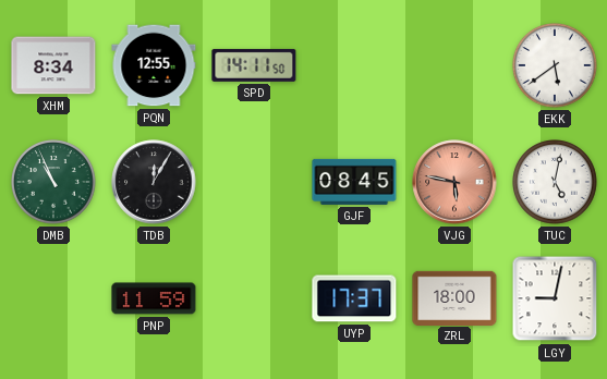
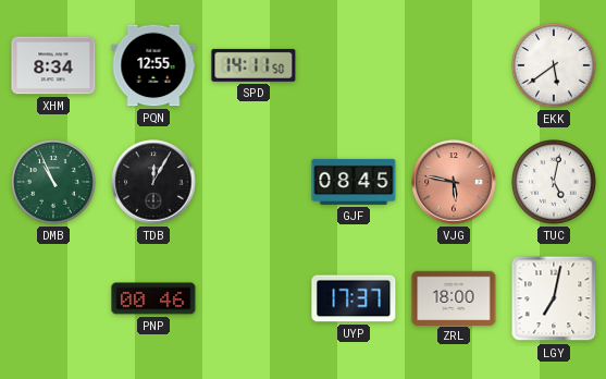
PNP: 11:59 -> 00:46
LGY: 9:02 -> 7:02
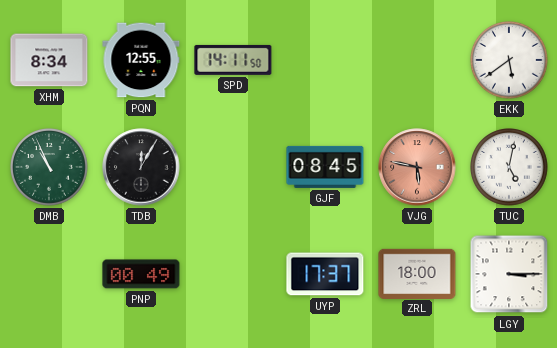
PNP: 00:46 -> 00:49
LGY: 7:02 -> 3:15
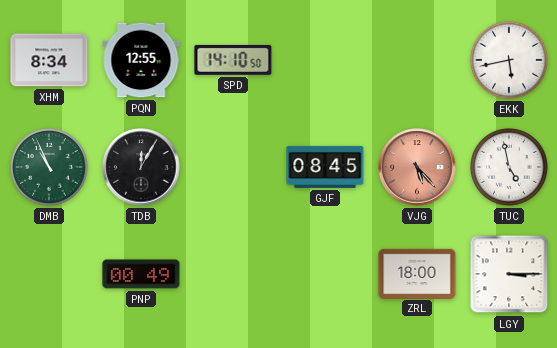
SPD: 14:11 -> 14:10
EKK: 5:39 -> 5:43
VJG: 5:47 -> 5:23
TUC: 5:02 -> 4:58
UYP: 17:37 -> none
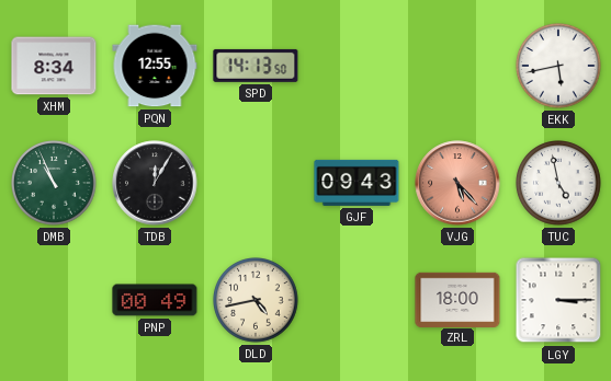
SPD: 14:10 -> 14:13
GJF: 08:45 -> 09:43
DLD: none -> 4:43
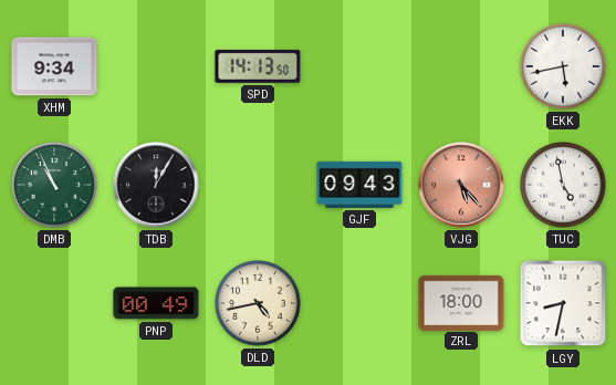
XHM: 8:34 -> 9:34
PQN: 12:55 -> none
LGY: 3:15 -> 8:32
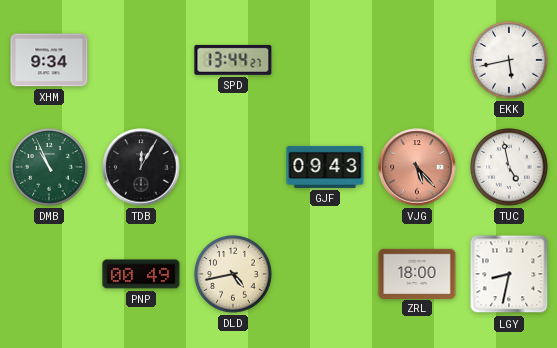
SPD: 14:13 -> 13:44
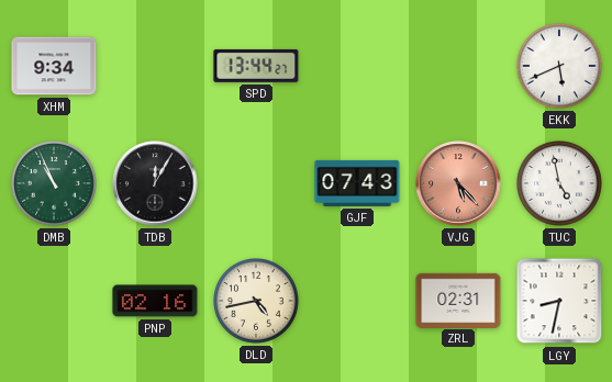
EKK: 5:43 -> 5:41
GJF: 09:43 -> 07:43
PNP: 00:49 -> 02:16
ZRL: 18:00 -> 02:31
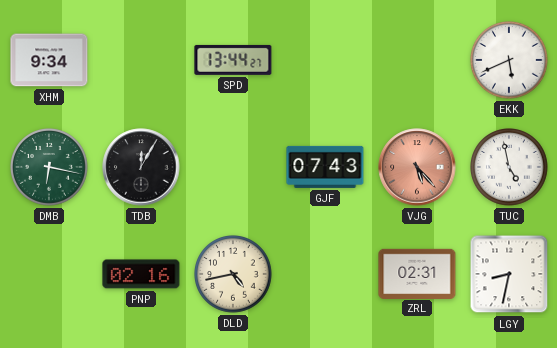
DMB: 10:56 -> 6:17
